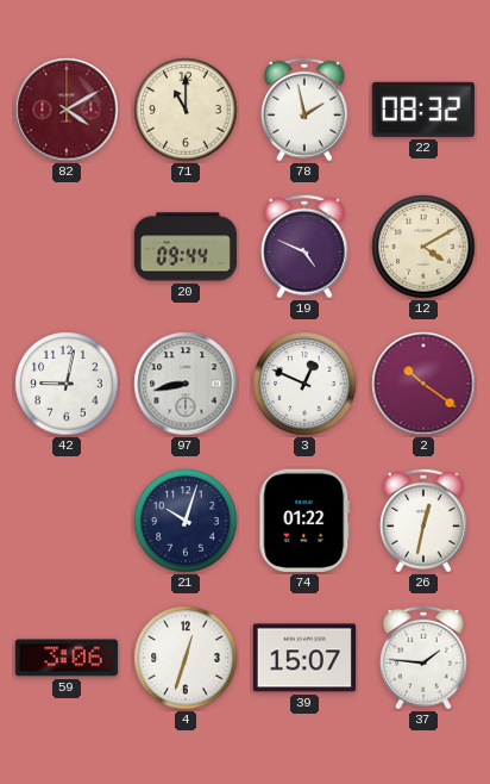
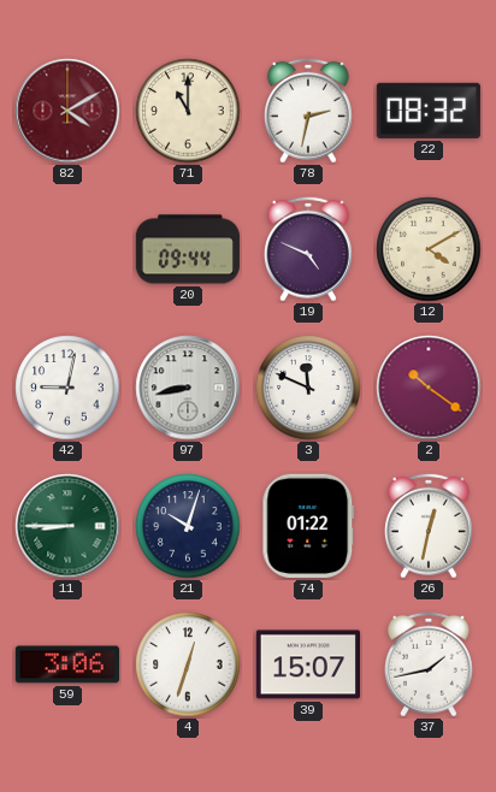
78: 1:58 -> 2:32
3: 12:49 -> 11:49
11: none -> 8:45
37: 1:46 -> 1:43
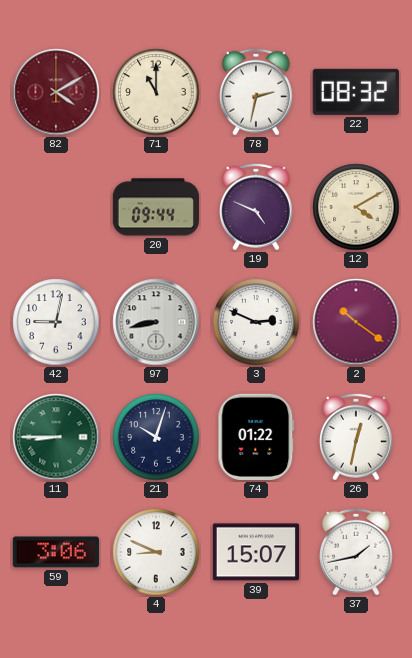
3: 11:49 -> 2:49
4: 12:33 -> 8:49
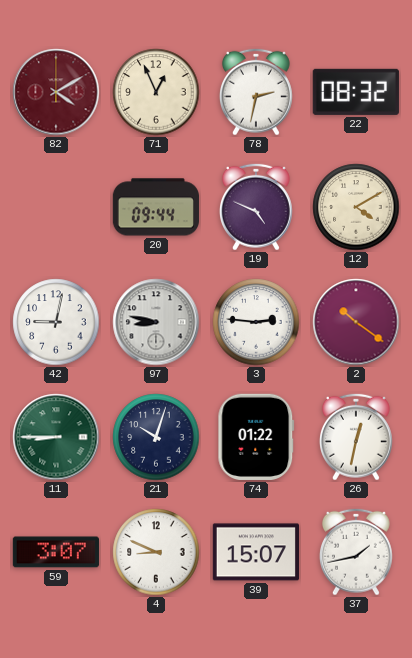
71: 11:00 -> 12:56
97: 8:43 -> 8:47
3: 2:49 -> 2:46
59: 3:06 -> 3:07
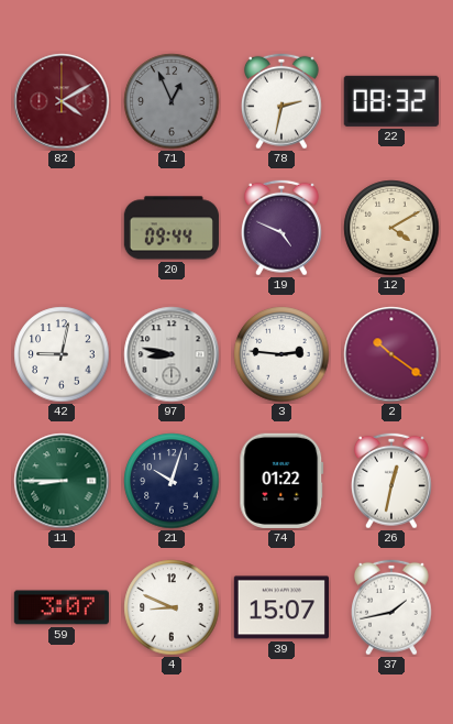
71 dial: cream -> grey
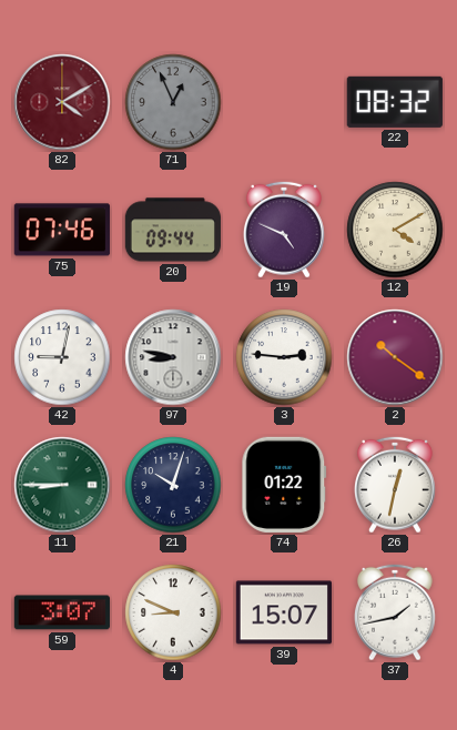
78: 2:32 -> none
75: none -> 07:46
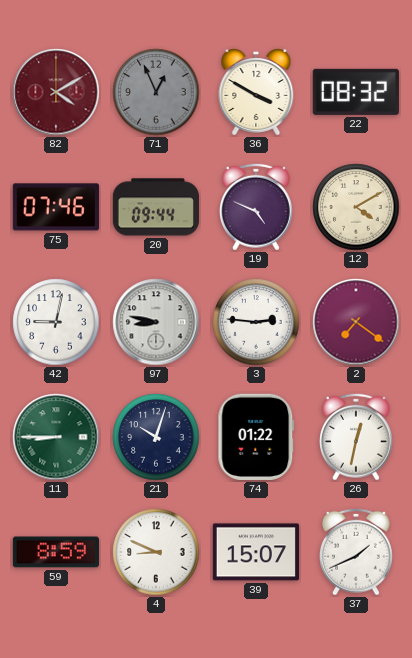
36: none -> 3:50
2: 10:21 -> 7:21
59: 3:07 -> 8:59
37: 1:43 -> 1:41
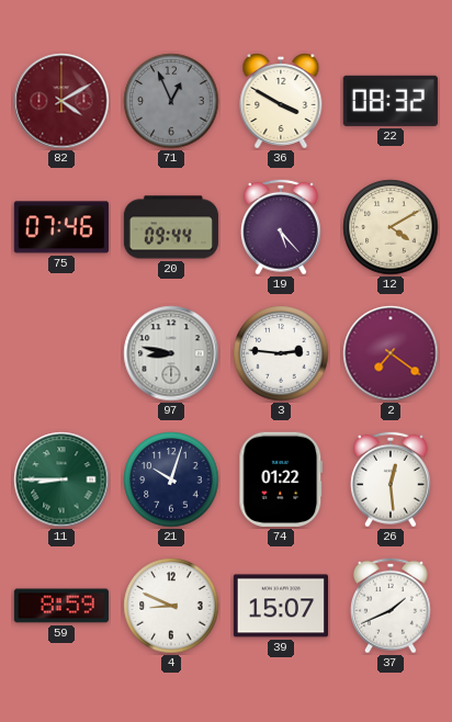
19: 4:49 -> 5:23
42: 9:02 -> none
26: 12:32 -> 12:29
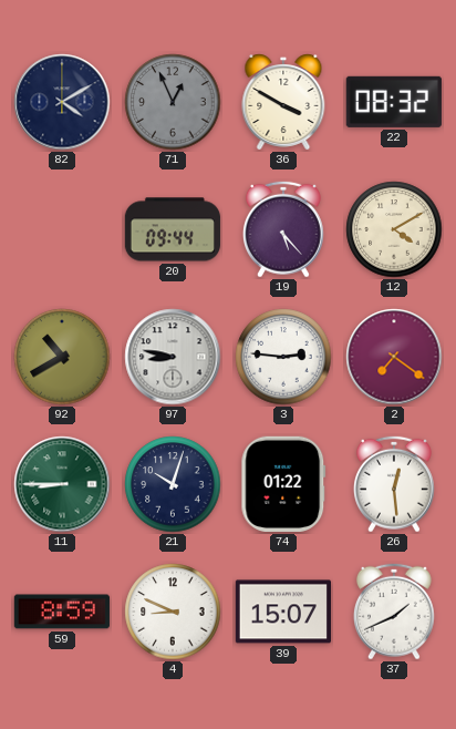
82 dial: burgundy -> navy
75: 07:46 -> none
92: none -> 10:40
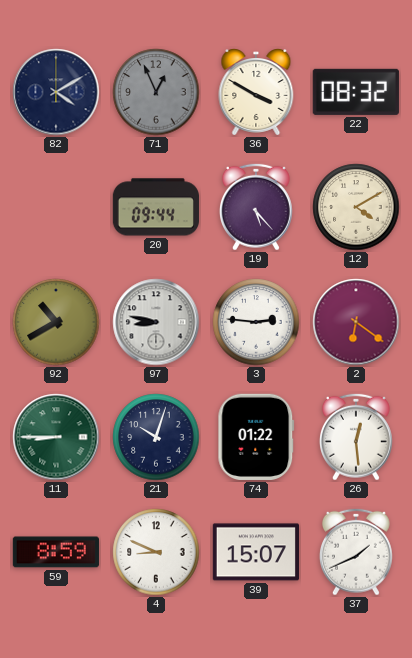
2: 7:21 -> 6:21
